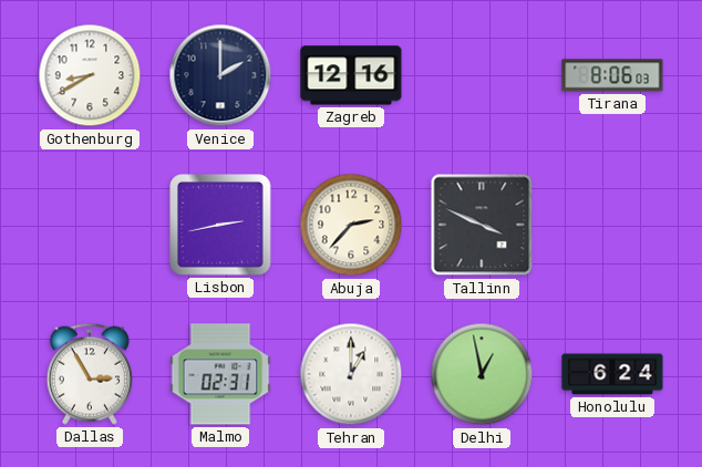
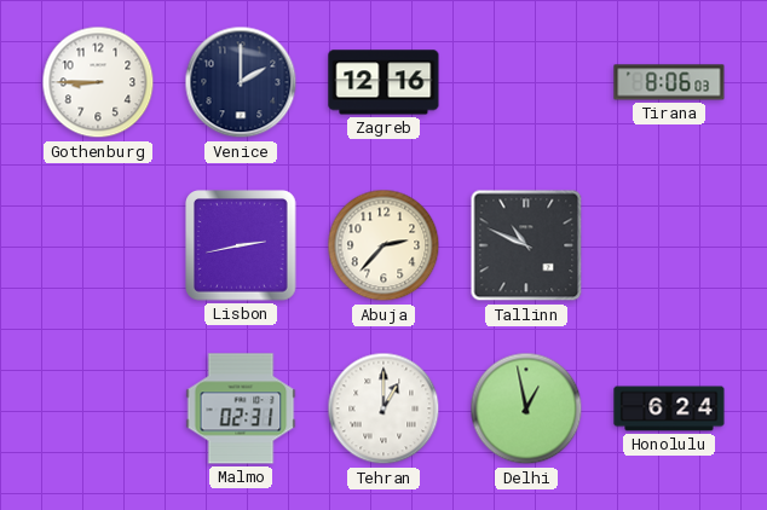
Gothenburg: 8:40 -> 8:45
Tallinn: 3:49 -> 10:49
Dallas: 2:55 -> none
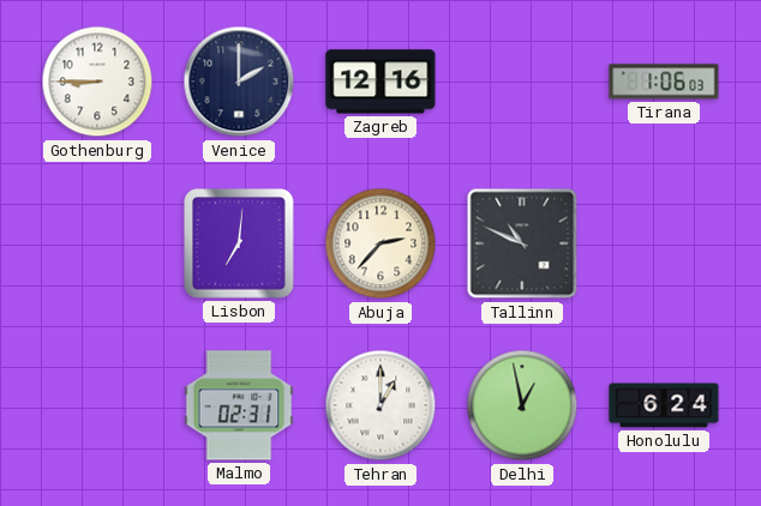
Tirana: 8:06 -> 1:06
Lisbon: 2:43 -> 7:01
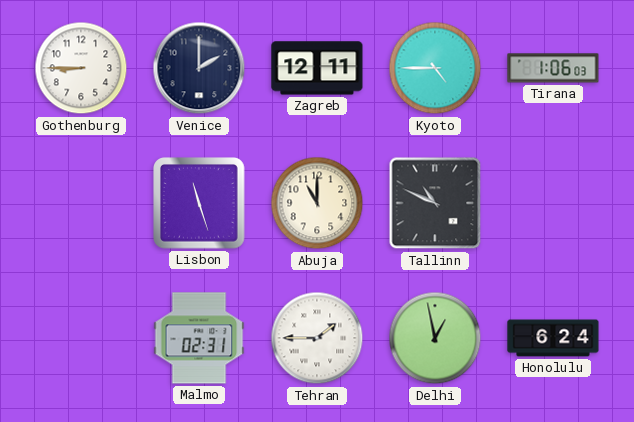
Zagreb: 12:16 -> 12:11
Kyoto: none -> 4:45
Lisbon: 7:01 -> 11:27
Abuja: 2:37 -> 11:00
Tehran: 1:00 -> 1:45
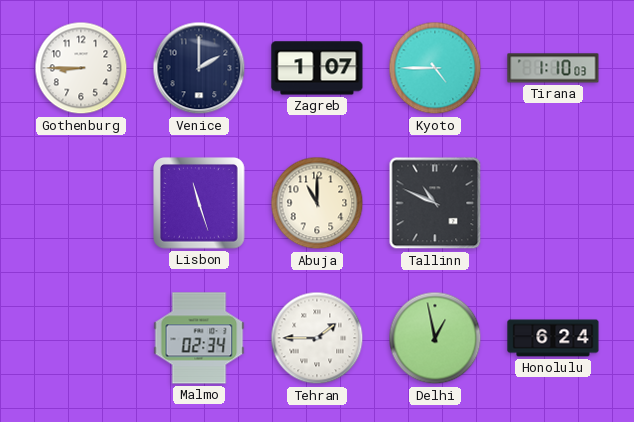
Zagreb: 12:11 -> 1:07
Tirana: 1:06 -> 1:10
Malmo: 02:31 -> 02:34
